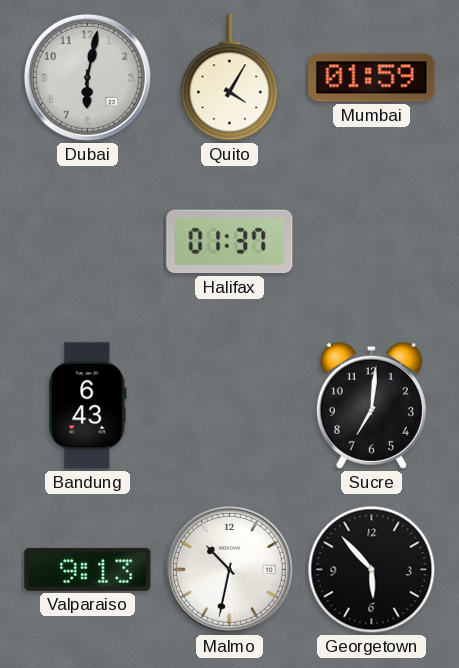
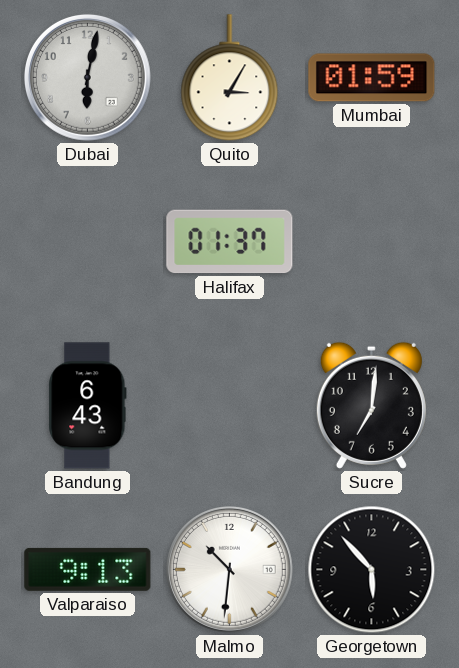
Quito: 4:05 -> 3:05
Malmo: 10:32 -> 10:31
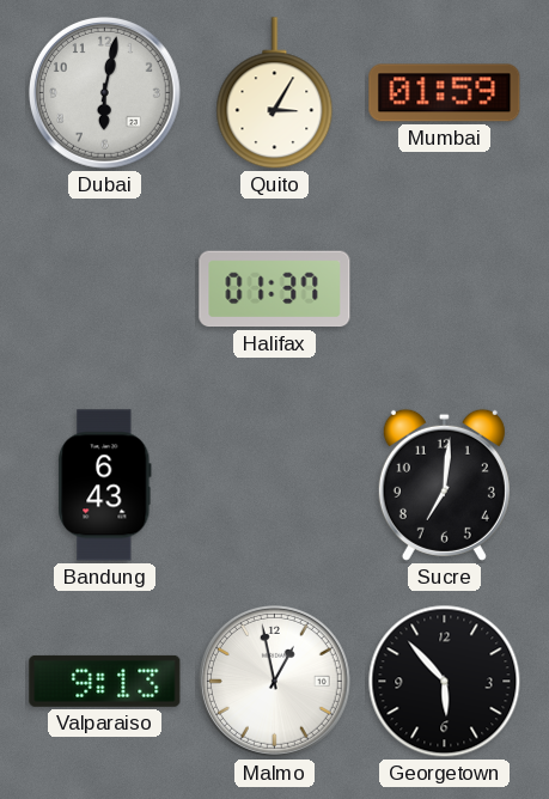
Malmo: 10:31 -> 12:58
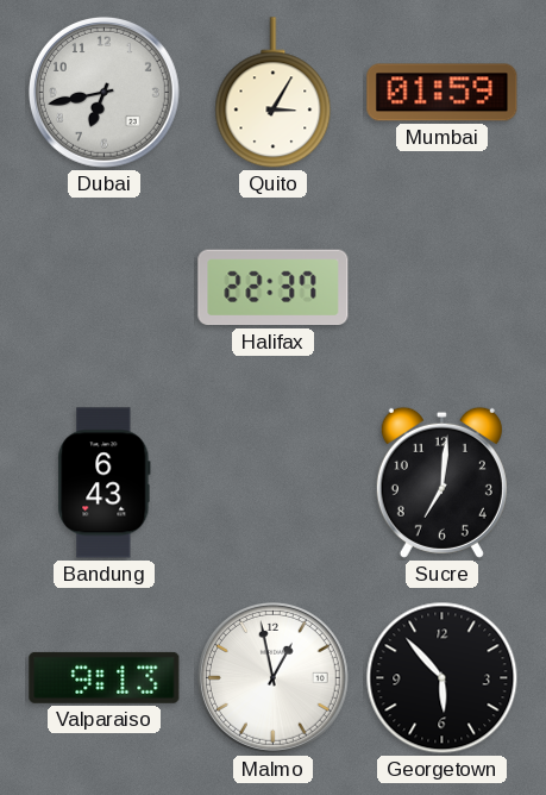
Dubai: 6:02 -> 6:43
Halifax: 01:37 -> 22:37
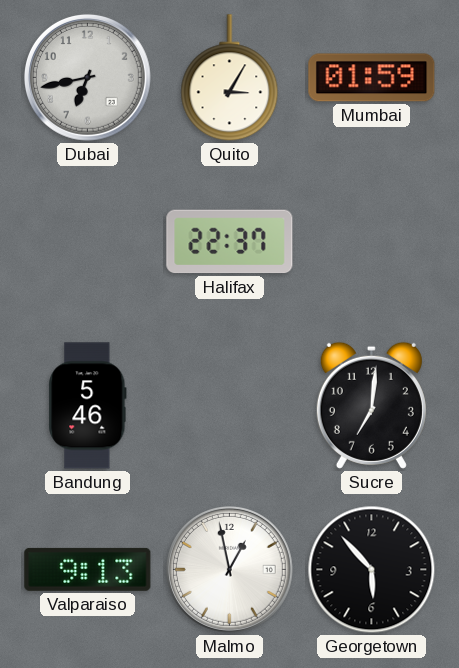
Bandung: 6:43 -> 5:46
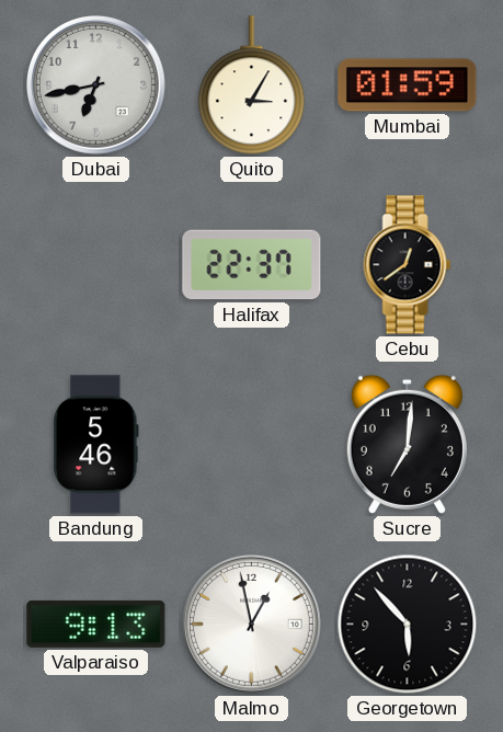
Cebu: none -> 12:39
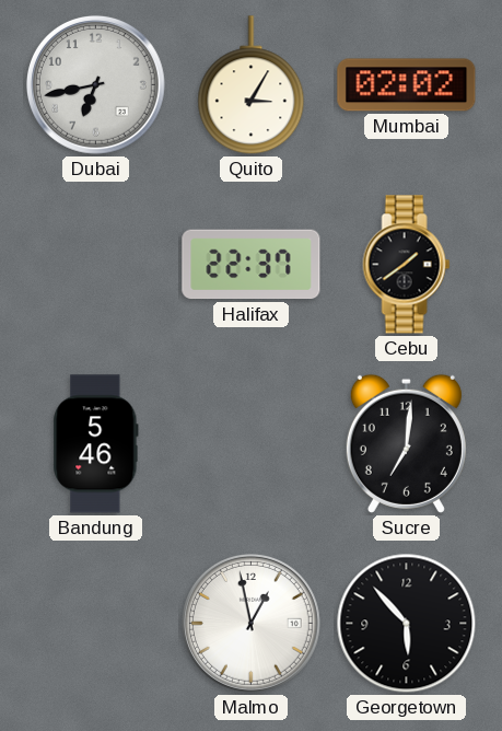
Mumbai: 01:59 -> 02:02
Cebu: 12:39 -> 1:39
Valparaiso: 9:13 -> none
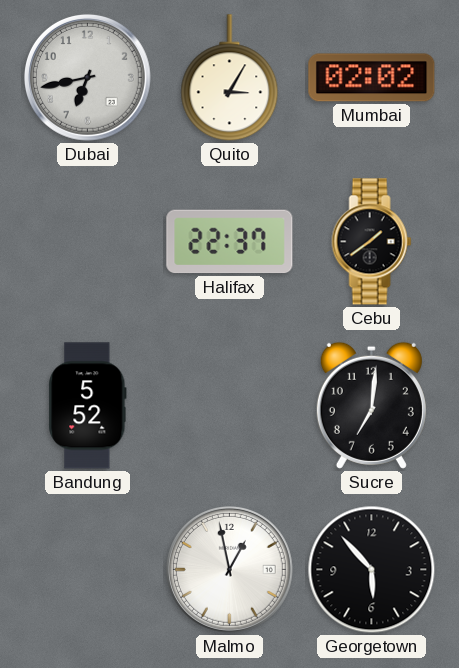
Bandung: 5:46 -> 5:52
